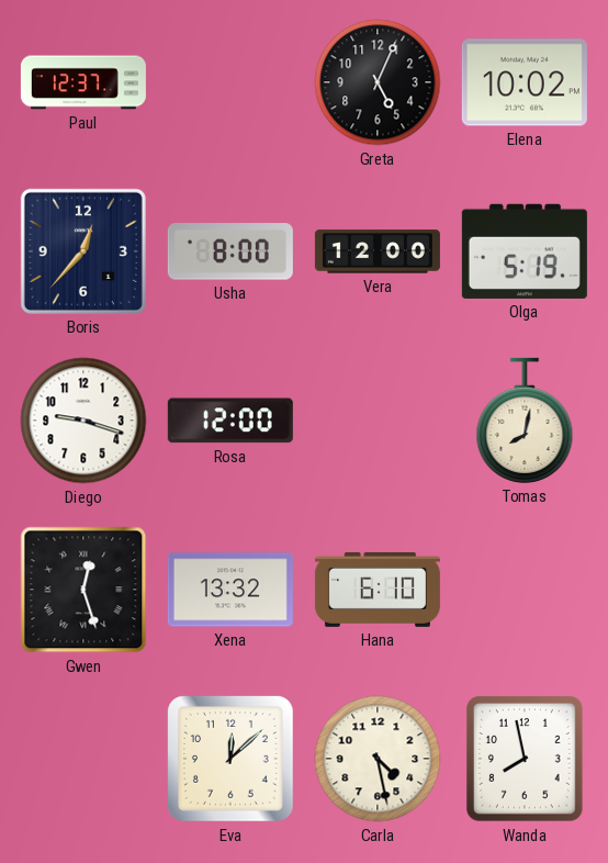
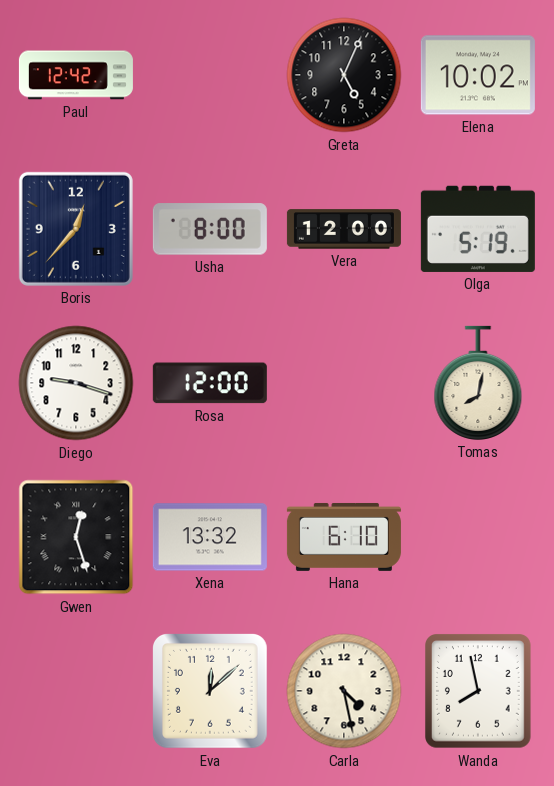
Paul: 12:37 -> 12:42
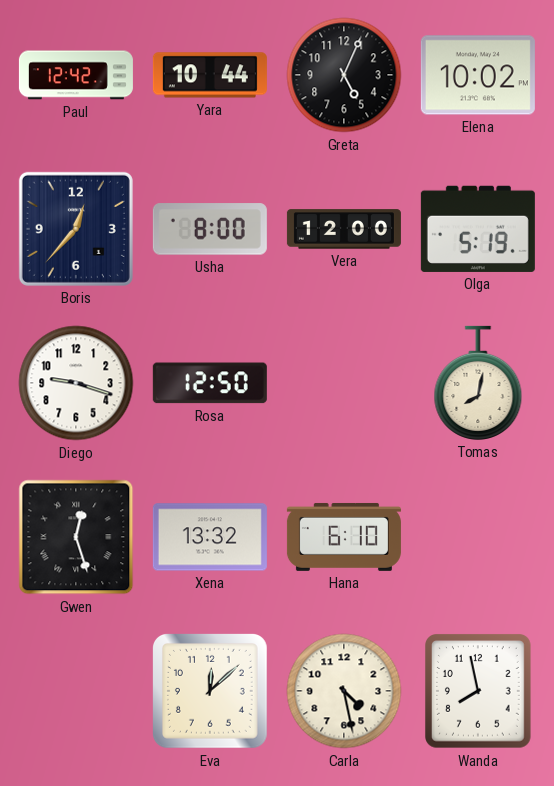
Yara: none -> 10:44
Rosa: 12:00 -> 12:50
